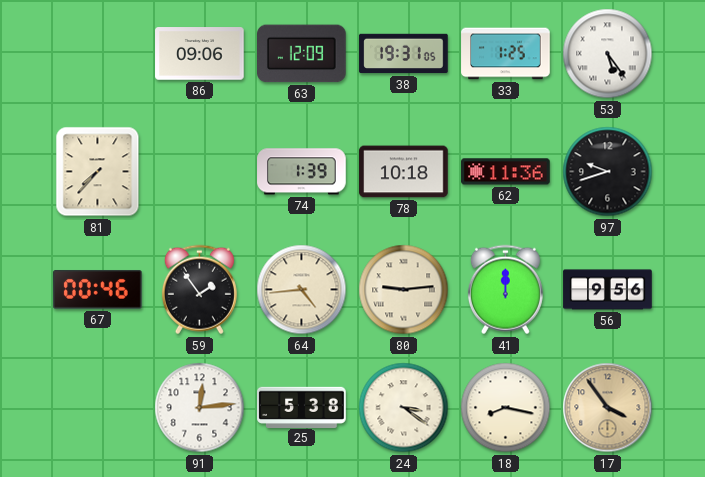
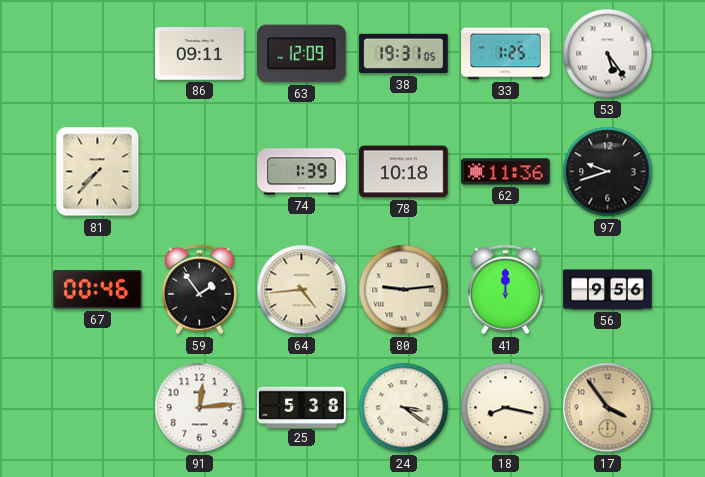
86: 09:06 -> 09:11
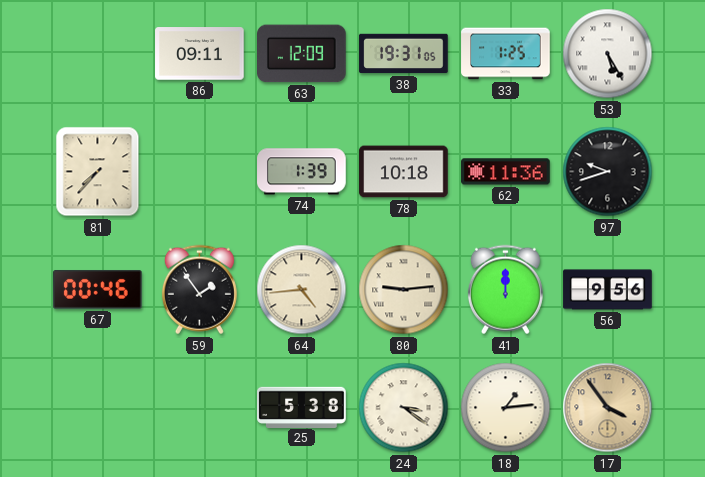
53: 5:24 -> 5:25
91: 12:14 -> none
18: 8:17 -> 1:14
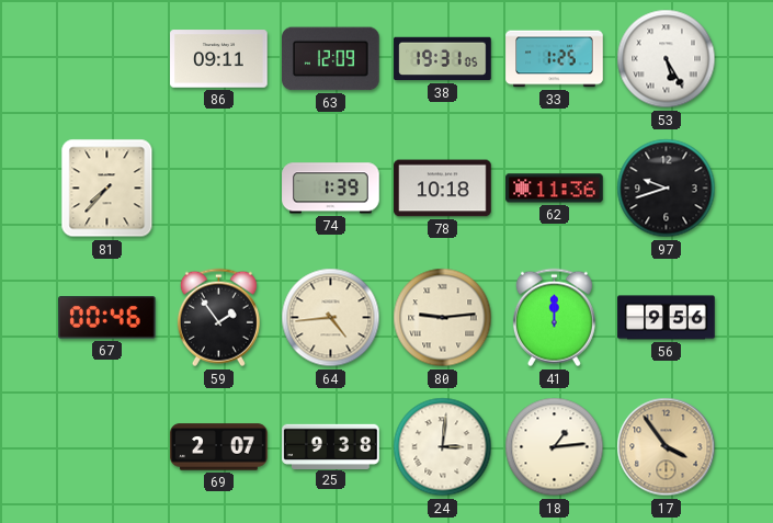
69: none -> 2:07
25: 5:38 -> 9:38
24: 3:21 -> 3:01
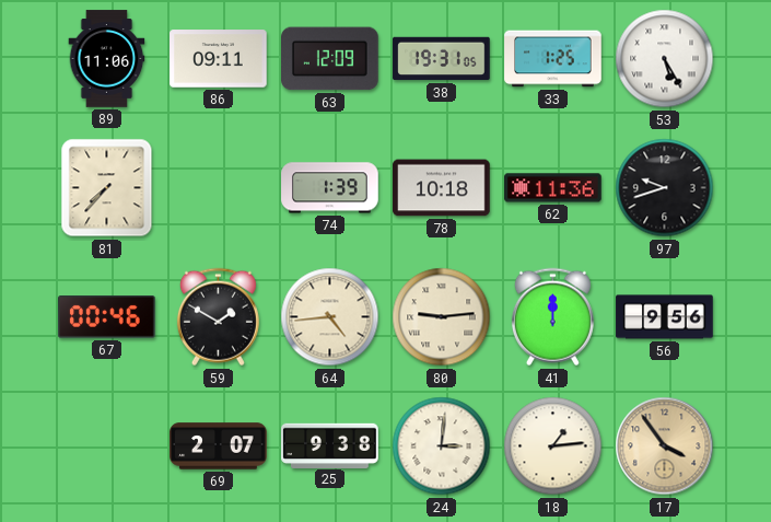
89: none -> 11:06
59: 1:54 -> 1:50
